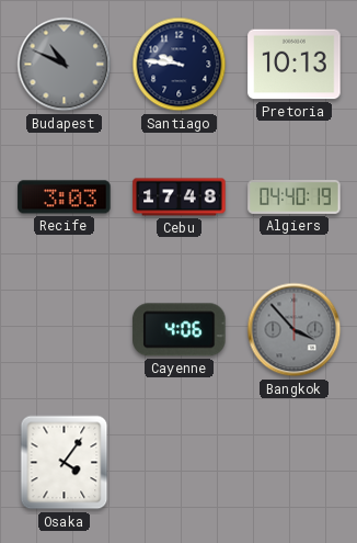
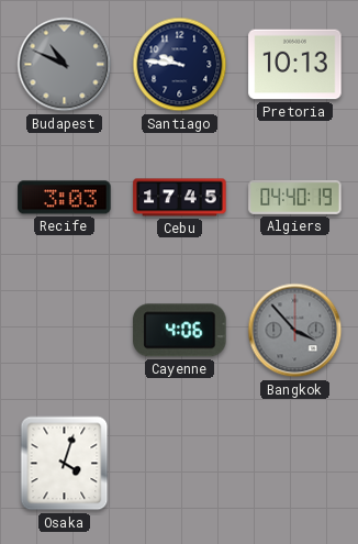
Cebu: 17:48 -> 17:45
Osaka: 4:06 -> 4:03
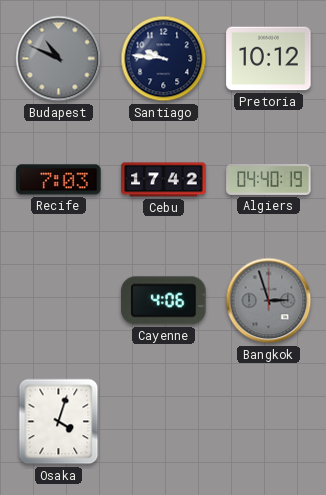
Pretoria: 10:13 -> 10:12
Recife: 3:03 -> 7:03
Cebu: 17:45 -> 17:42
Bangkok: 3:53 -> 2:57
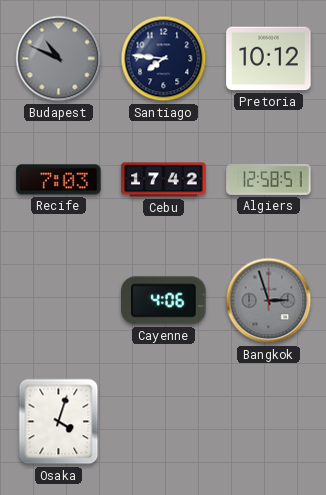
Santiago: 9:46 -> 7:46
Algiers: 04:40 -> 12:58
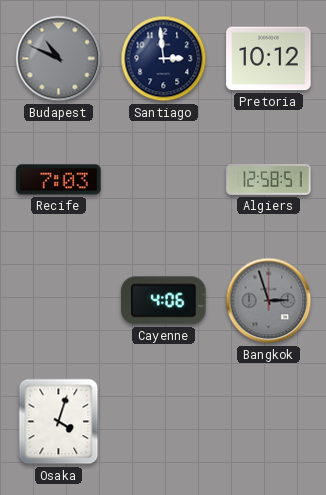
Santiago: 7:46 -> 2:59
Cebu: 17:42 -> none
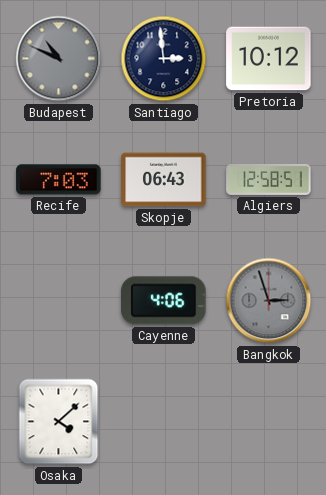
Skopje: none -> 06:43
Osaka: 4:03 -> 4:08
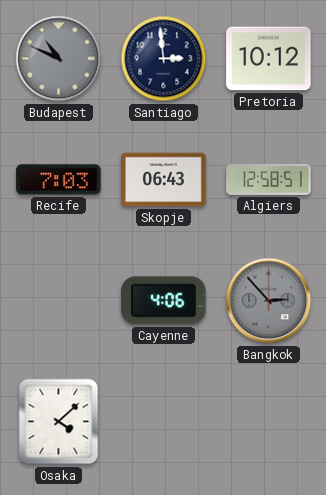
Bangkok: 2:57 -> 2:53
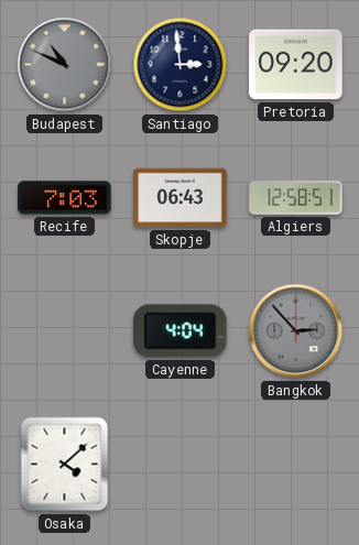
Pretoria: 10:12 -> 09:20
Cayenne: 4:06 -> 4:04
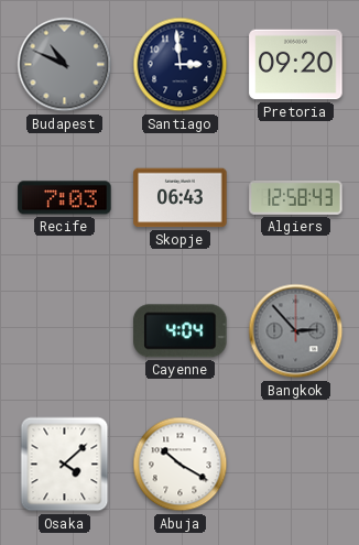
Algiers: 12:58:51 -> 12:58:43
Abuja: none -> 10:20
